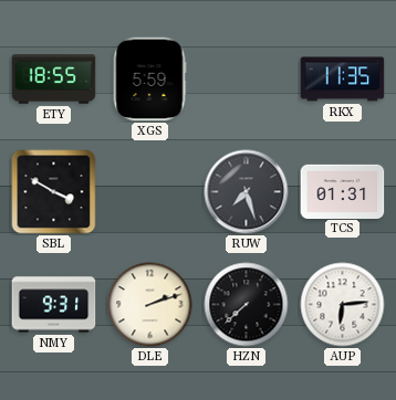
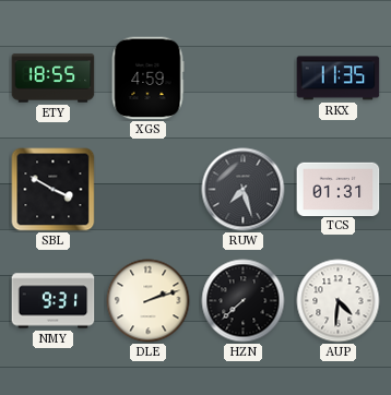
XGS: 5:59 -> 4:59
AUP: 6:14 -> 4:31
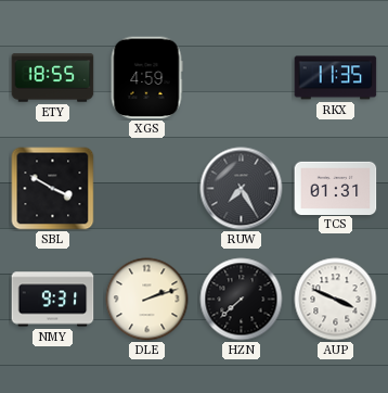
RUW: 7:27 -> 7:25
AUP: 4:31 -> 3:49
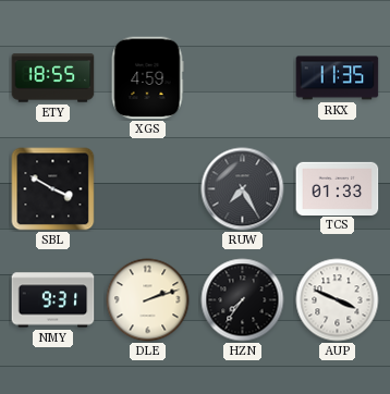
TCS: 01:31 -> 01:33
HZN: 7:38 -> 7:36
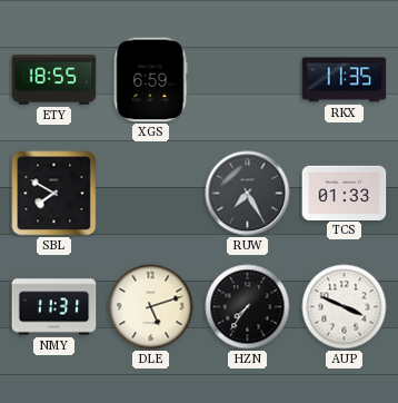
XGS: 4:59 -> 6:59
SBL: 3:50 -> 7:50
NMY: 9:31 -> 11:31
DLE: 2:12 -> 5:12
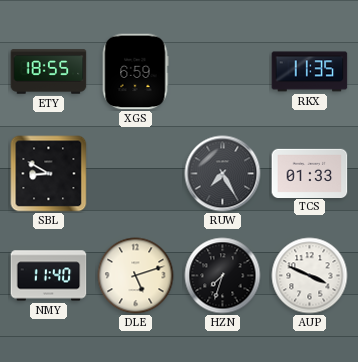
SBL: 7:50 -> 8:50
NMY: 11:31 -> 11:40
HZN: 7:36 -> 7:33
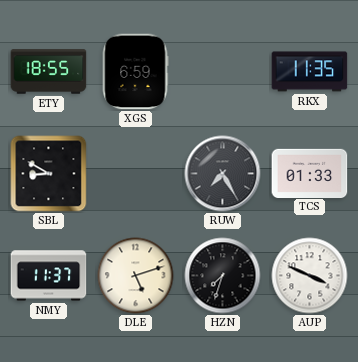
NMY: 11:40 -> 11:37
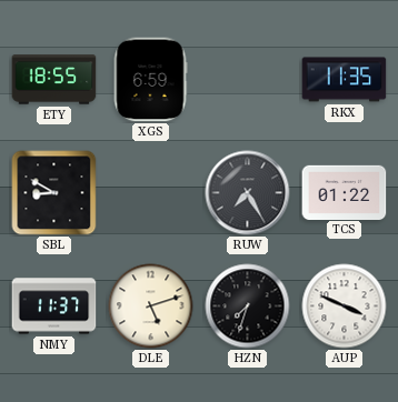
TCS: 01:33 -> 01:22
